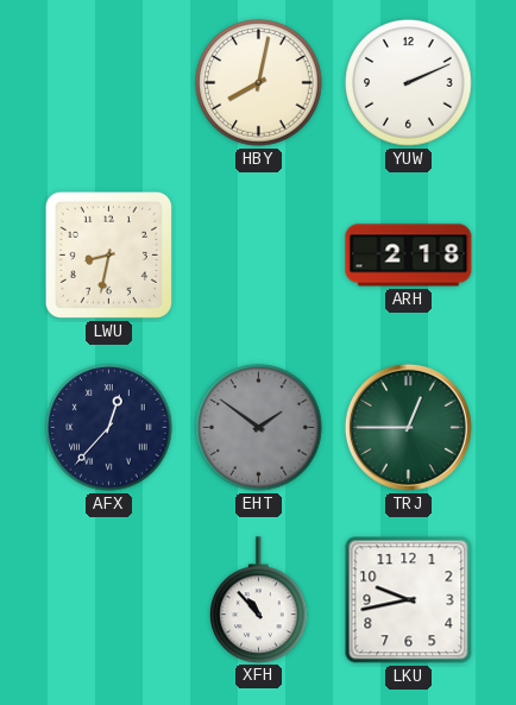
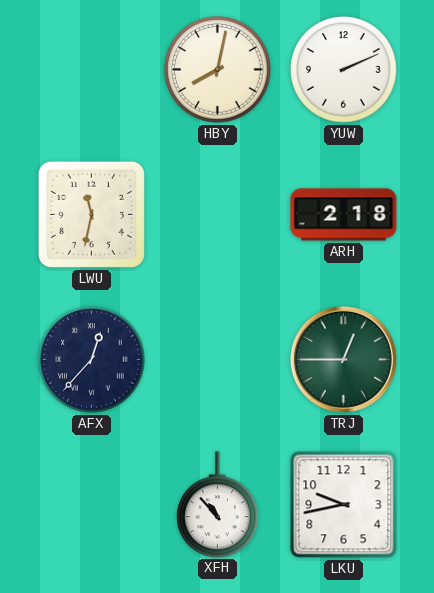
LWU: 8:32 -> 11:32
EHT: 1:51 -> none
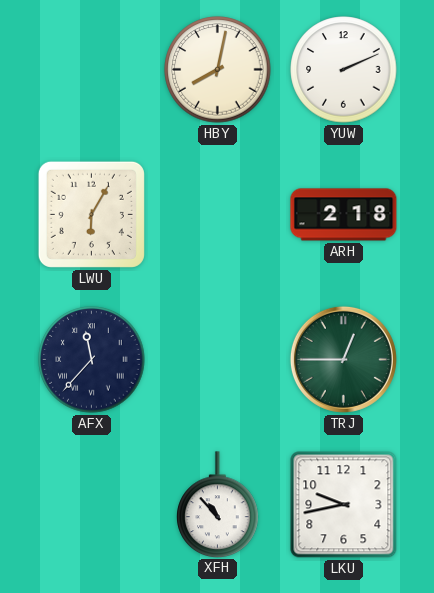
LWU: 11:32 -> 6:05
AFX: 12:37 -> 11:37
